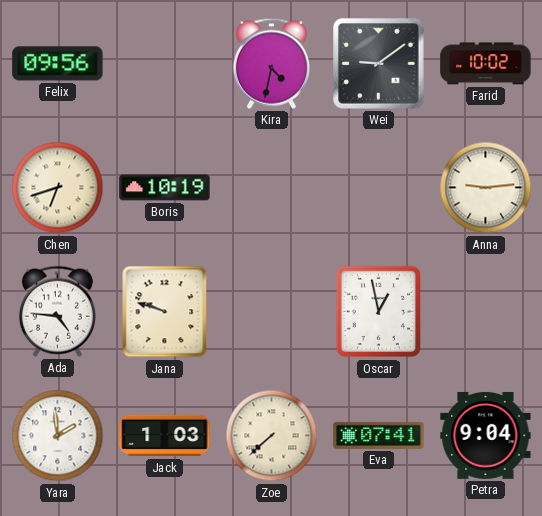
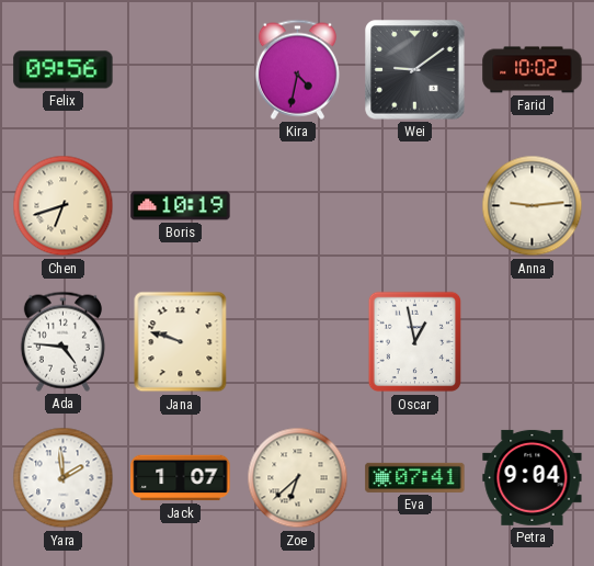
Jack: 1:03 -> 1:07
Zoe: 7:38 -> 6:38
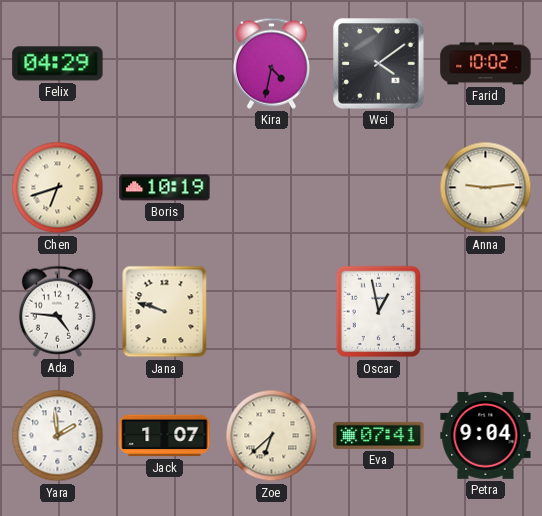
Felix: 09:56 -> 04:29
Wei: 9:09 -> 4:09
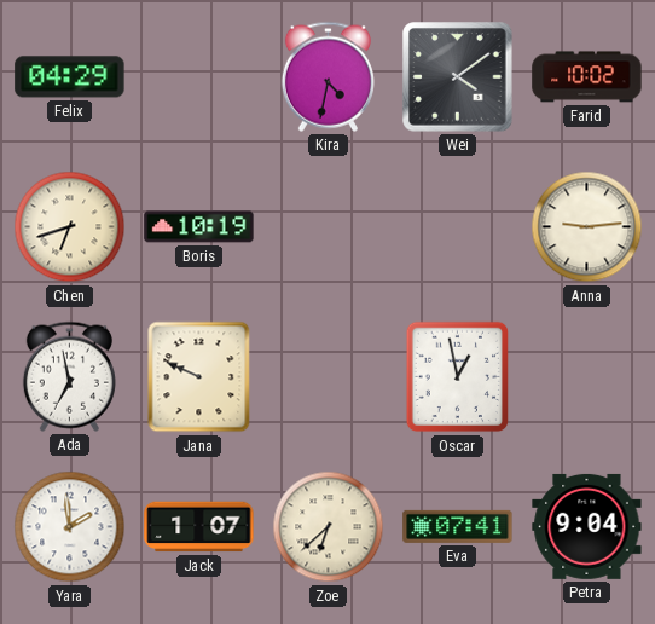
Ada: 4:46 -> 6:58
Jana: 9:48 -> 9:49
